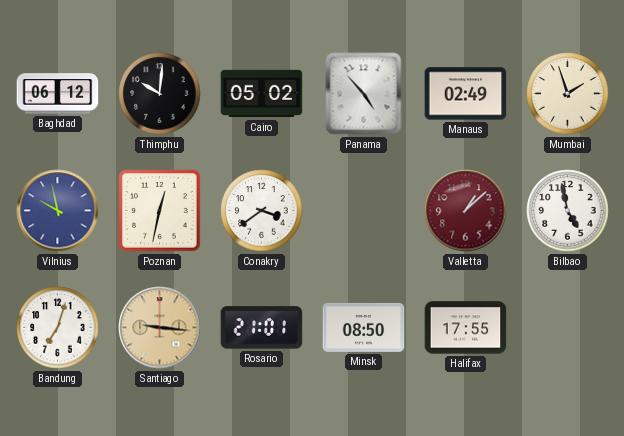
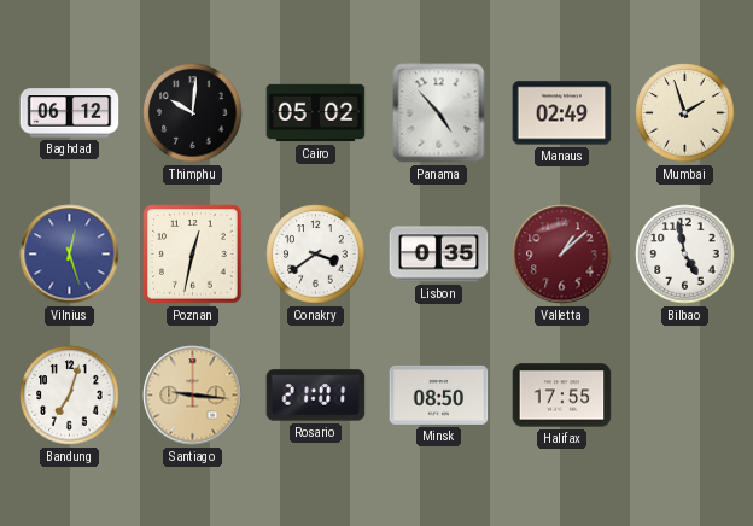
Vilnius: 9:58 -> 12:27
Lisbon: none -> 0:35
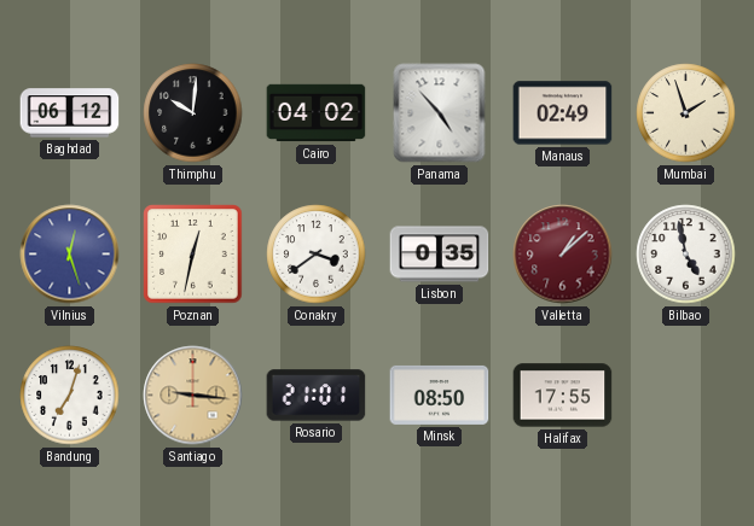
Cairo: 05:02 -> 04:02
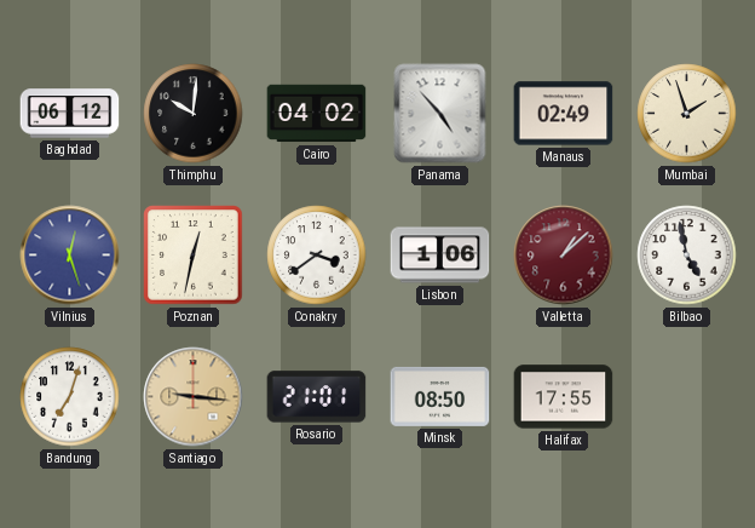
Lisbon: 0:35 -> 1:06
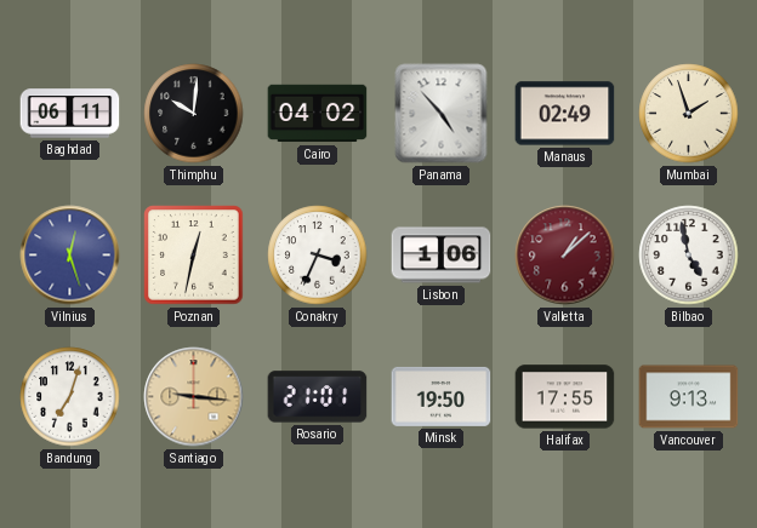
Baghdad: 06:12 -> 06:11
Conakry: 3:39 -> 3:34
Minsk: 08:50 -> 19:50
Vancouver: none -> 9:13
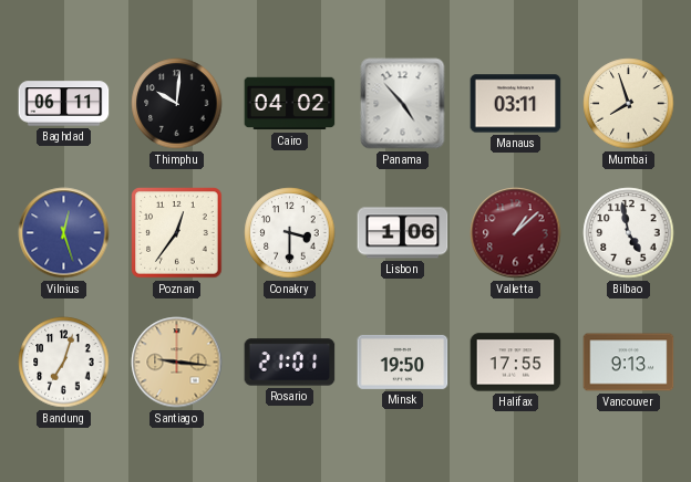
Manaus: 02:49 -> 03:11
Mumbai: 1:57 -> 7:57
Poznan: 12:32 -> 12:36
Conakry: 3:34 -> 3:30
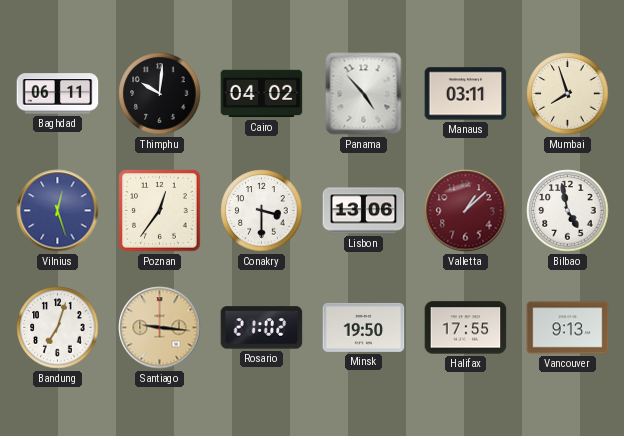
Lisbon: 1:06 -> 13:06
Rosario: 21:01 -> 21:02
